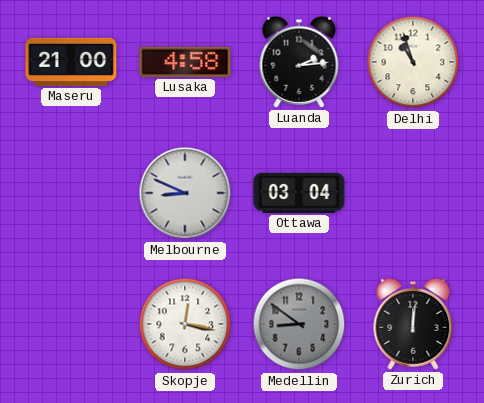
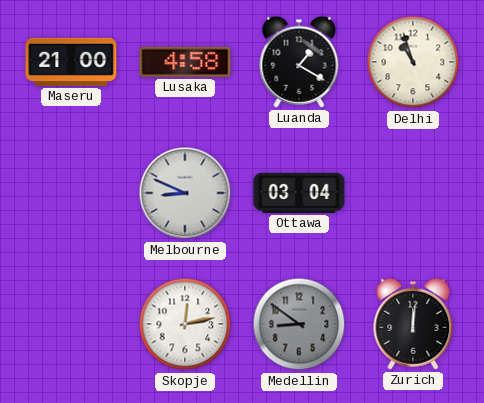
Luanda: 2:14 -> 1:20
Skopje: 12:17 -> 12:13
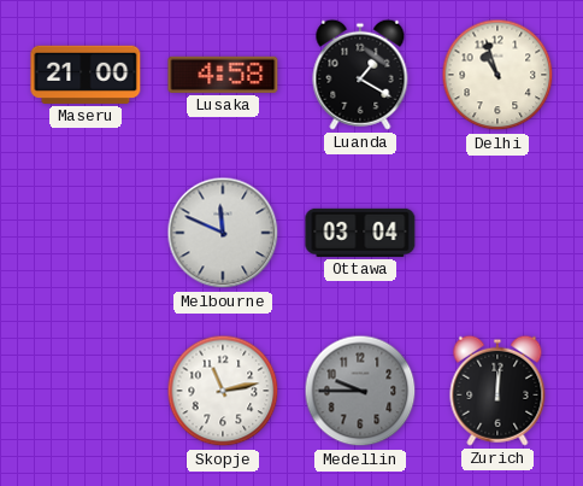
Melbourne: 8:49 -> 11:49
Skopje: 12:13 -> 11:13
Medellin: 8:51 -> 9:45
